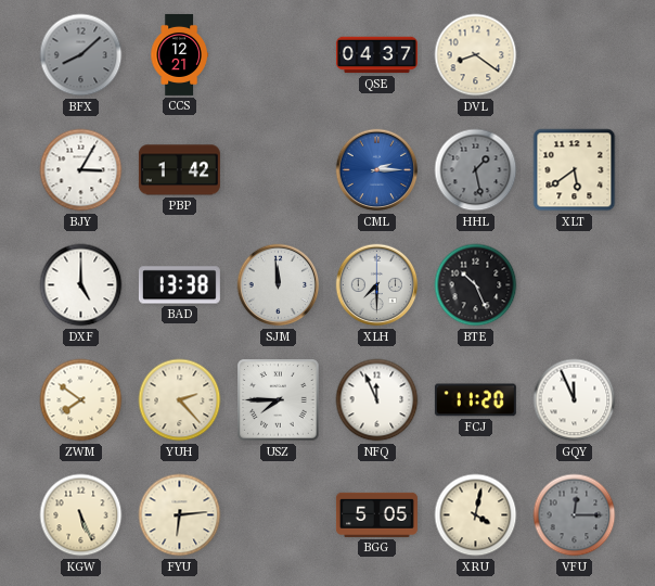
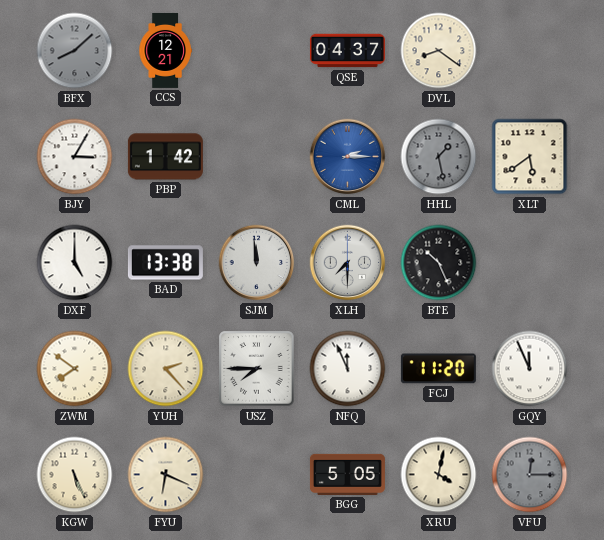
FYU: 6:14 -> 6:19
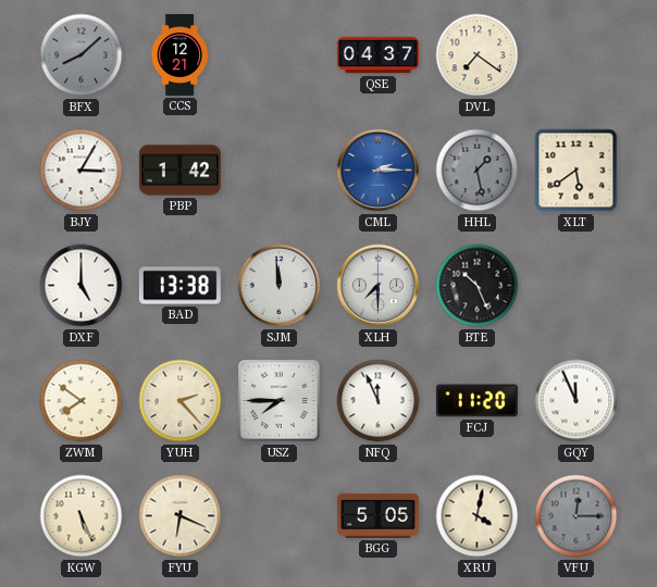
DVL: 8:21 -> 7:21
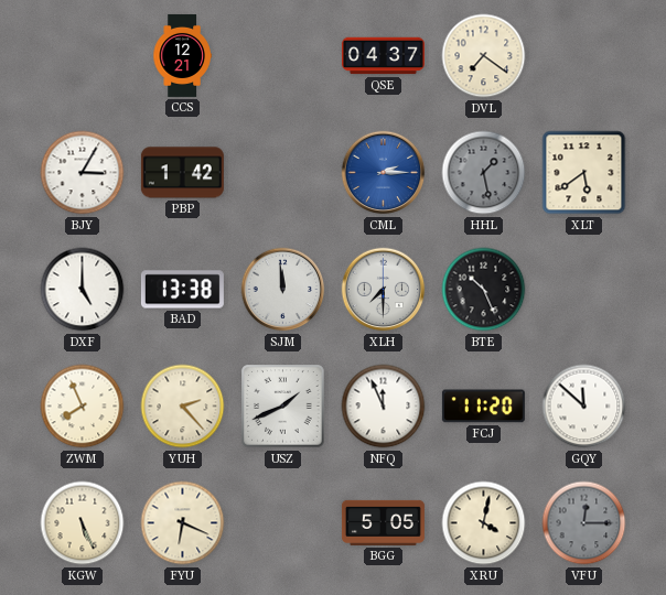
BFX: 8:08 -> none
ZWM: 7:51 -> 7:56
USZ: 7:45 -> 1:41
GQY: 11:56 -> 11:52
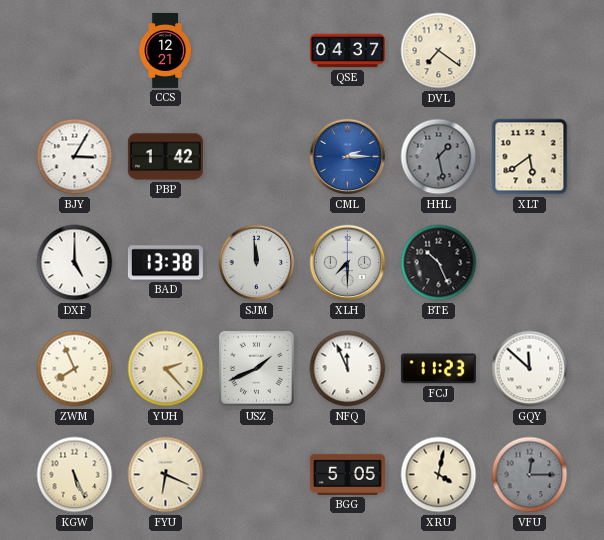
FCJ: 11:20 -> 11:23
